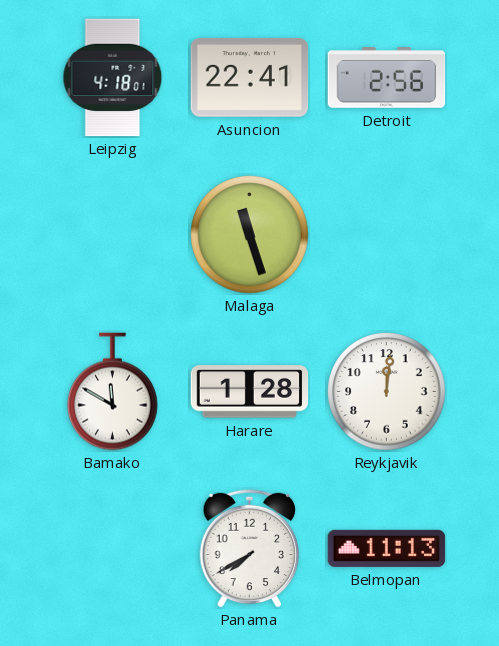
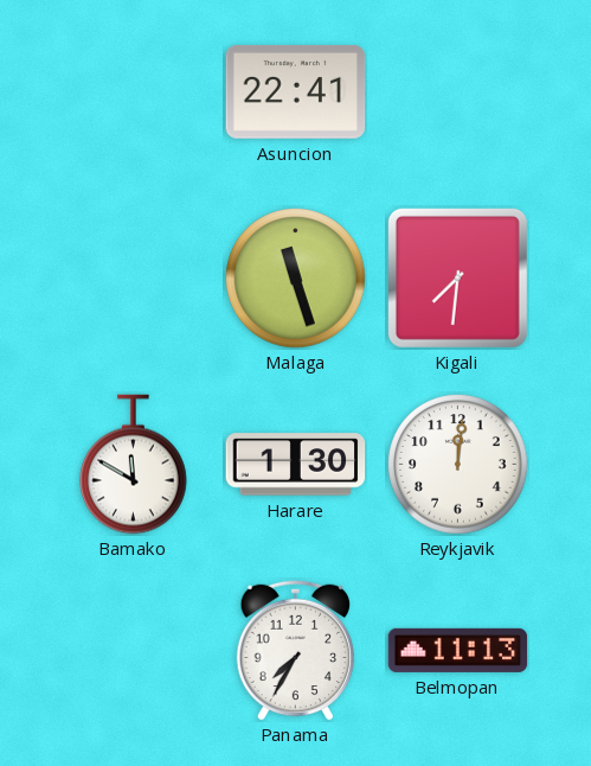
Leipzig: 4:18 -> none
Detroit: 2:56 -> none
Kigali: none -> 7:31
Harare: 1:28 -> 1:30
Panama: 7:40 -> 7:35
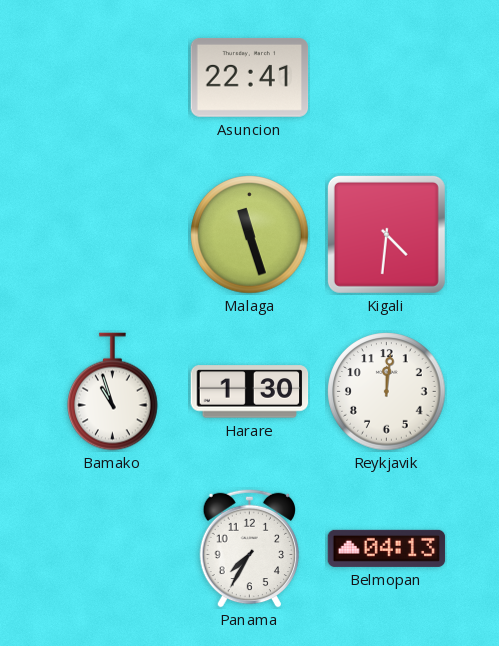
Kigali: 7:31 -> 4:31
Bamako: 11:50 -> 10:57
Belmopan: 11:13 -> 04:13
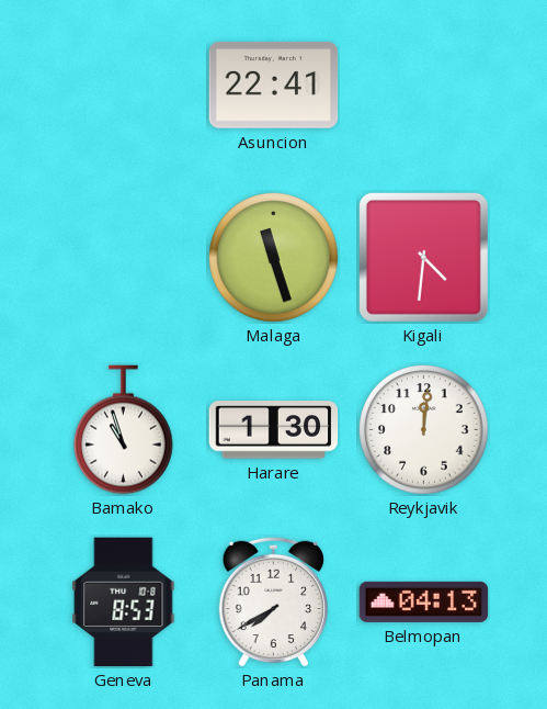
Geneva: none -> 8:53
Panama: 7:35 -> 7:40
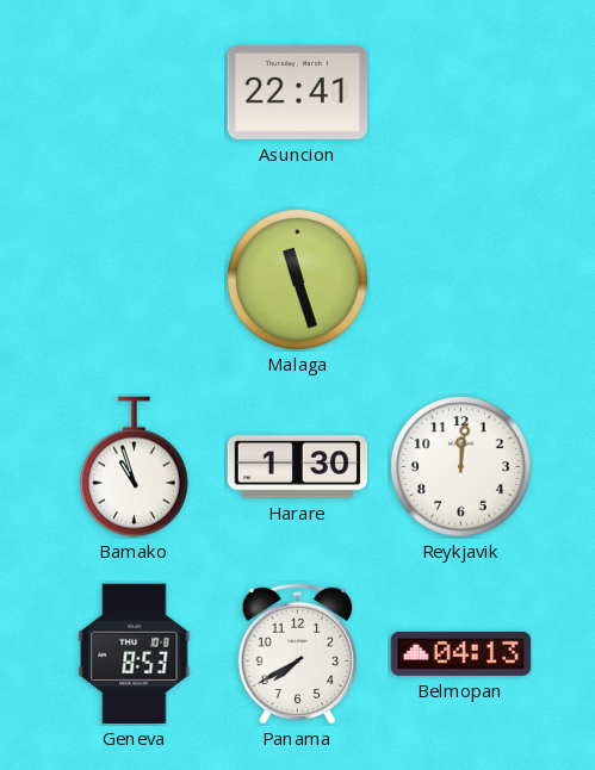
Kigali: 4:31 -> none
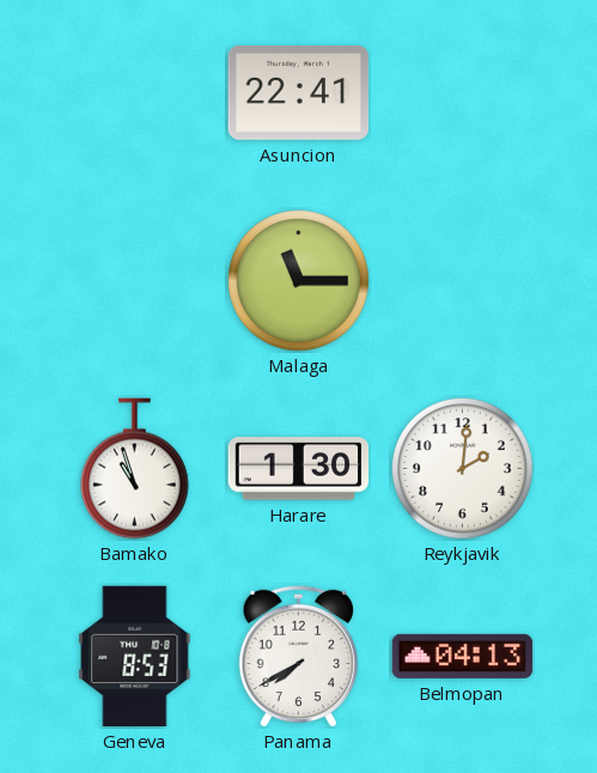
Malaga: 11:27 -> 11:15
Reykjavik: 12:01 -> 2:01
